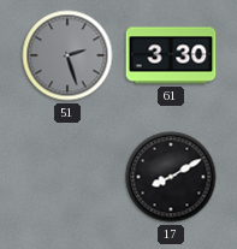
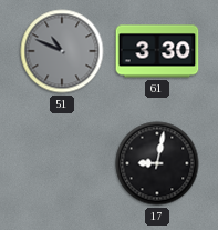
51: 2:27 -> 10:49
17: 8:10 -> 9:02
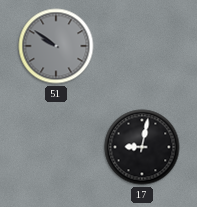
51: 10:49 -> 9:51
61: 3:30 -> none
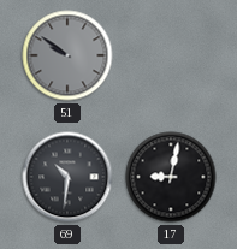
69: none -> 10:31
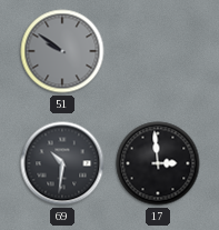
17: 9:02 -> 2:59
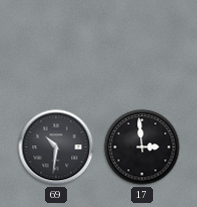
51: 9:51 -> none
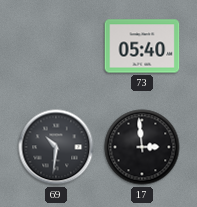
73: none -> 05:40
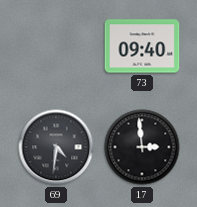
73: 05:40 -> 09:40
69: 10:31 -> 4:31
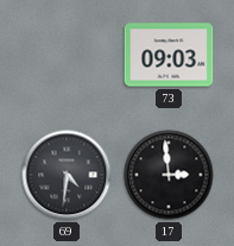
73: 09:40 -> 09:03
